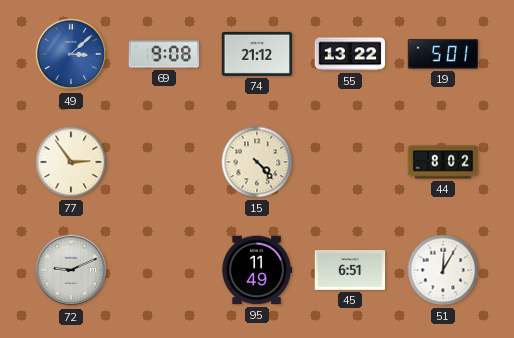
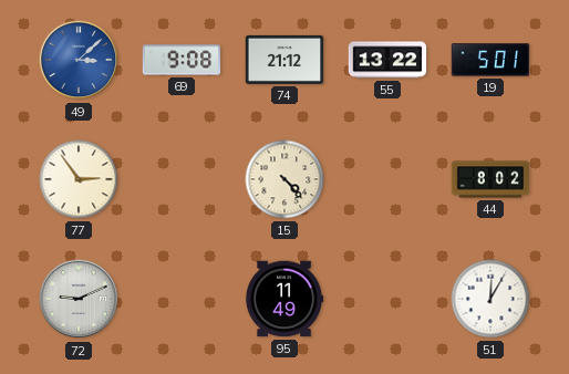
45: 6:51 -> none
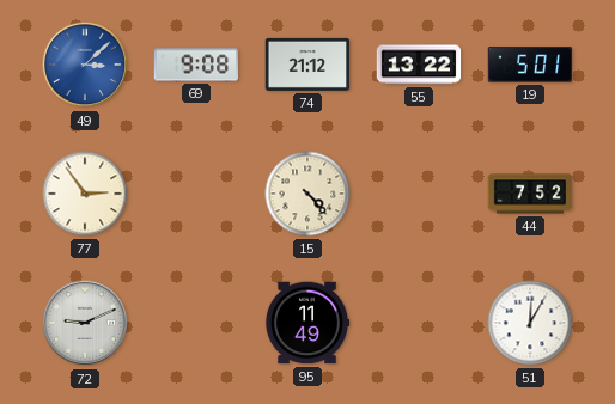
44: 8:02 -> 7:52
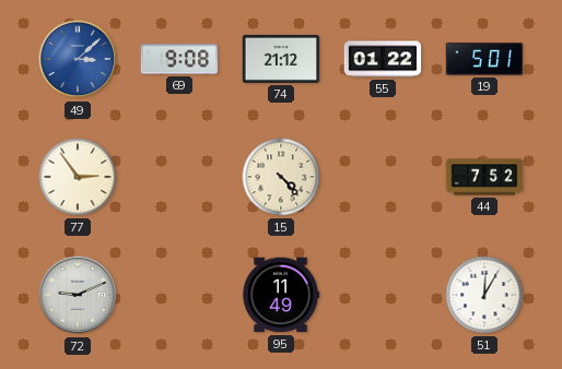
55: 13:22 -> 01:22
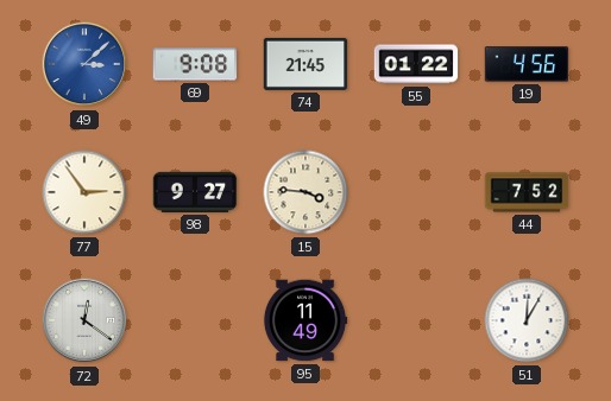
74: 21:12 -> 21:45
19: 5:01 -> 4:56
98: none -> 9:27
15: 4:23 -> 3:46
72: 9:11 -> 12:21
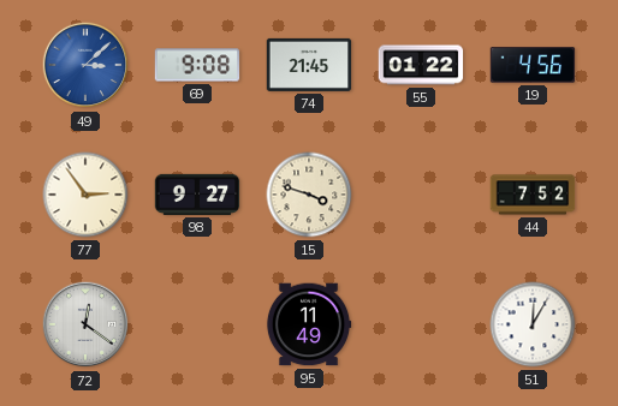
15: 3:46 -> 3:48
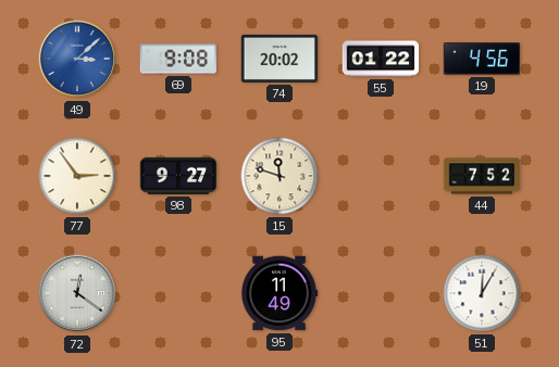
74: 21:45 -> 20:02
15: 3:48 -> 11:48
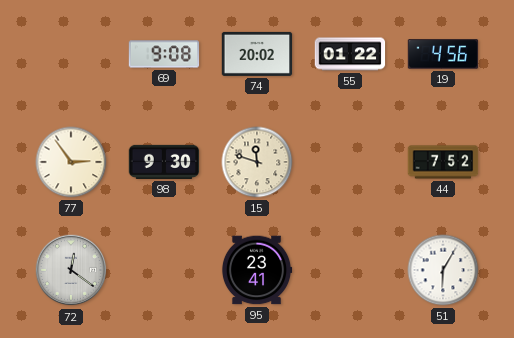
49: 3:08 -> none
98: 9:27 -> 9:30
95: 11:49 -> 23:41
51: 12:05 -> 6:05
